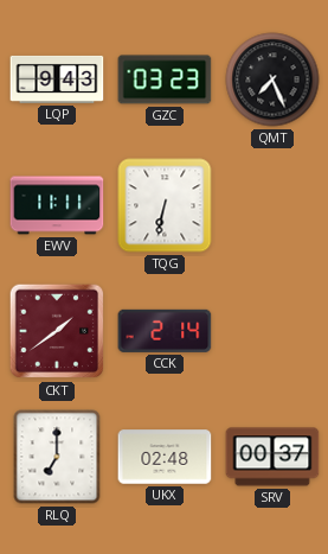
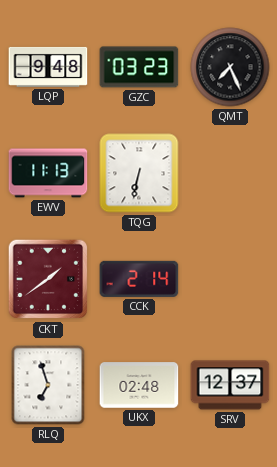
LQP: 9:43 -> 9:48
EWV: 11:11 -> 11:13
RLQ: 7:00 -> 6:57
SRV: 00:37 -> 12:37
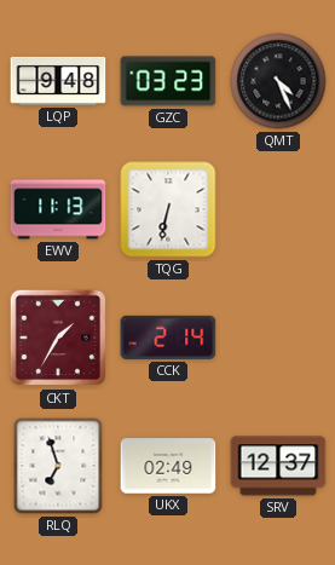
QMT: 7:26 -> 4:26
CKT: 1:39 -> 1:35
UKX: 02:48 -> 02:49
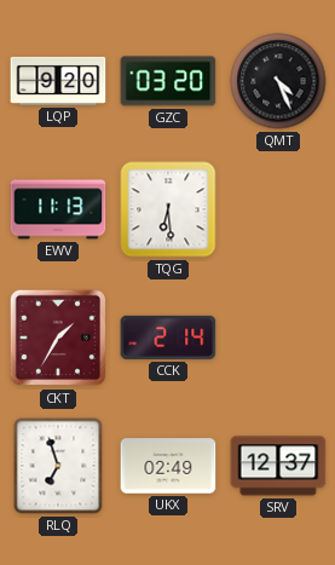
LQP: 9:48 -> 9:20
GZC: 03:23 -> 03:20
TQG: 6:32 -> 6:29
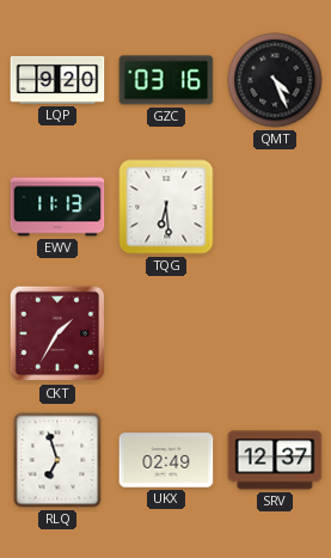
GZC: 03:20 -> 03:16
CCK: 2:14 -> none
